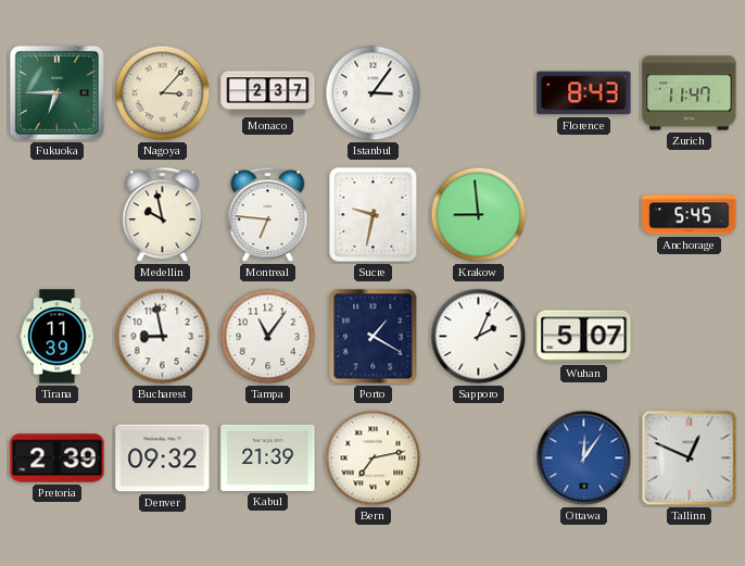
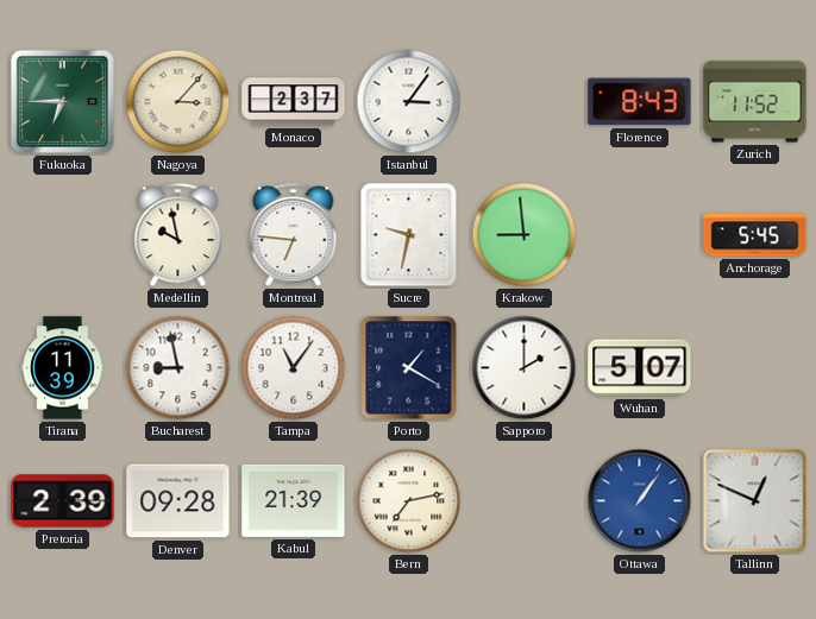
Zurich: 11:47 -> 11:52
Sapporo: 2:04 -> 2:00
Denver: 09:32 -> 09:28
Ottawa: 12:06 -> 1:06
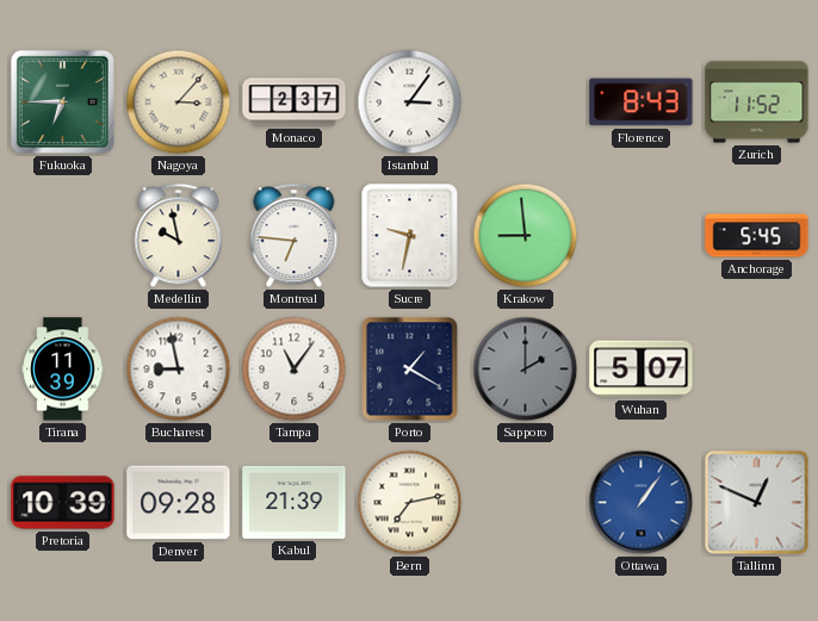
Sapporo dial: white -> grey
Pretoria: 2:39 -> 10:39
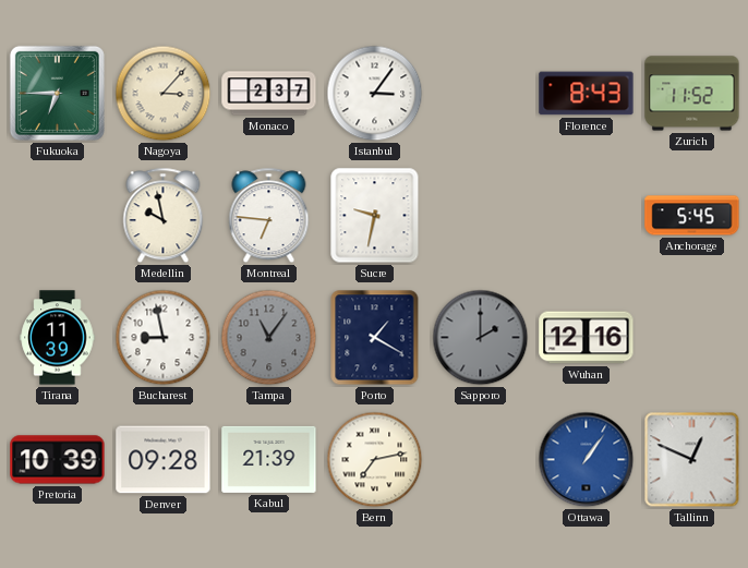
Krakow: 8:59 -> none
Tampa dial: white -> grey
Wuhan: 5:07 -> 12:16
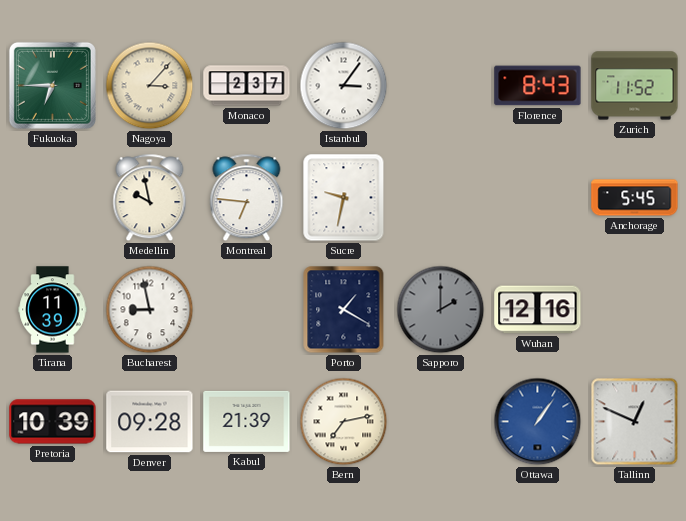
Tampa: 11:06 -> none
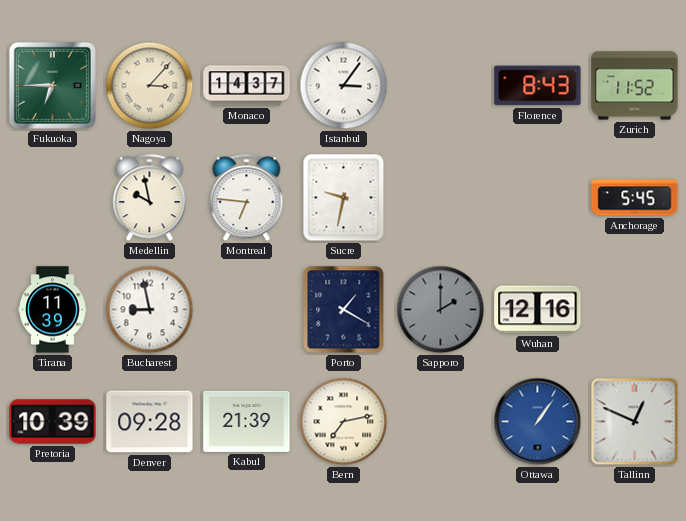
Monaco: 2:37 -> 14:37
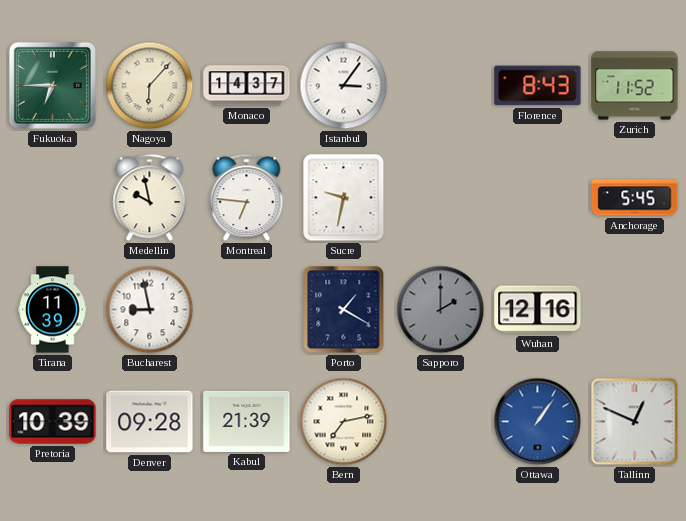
Nagoya: 3:07 -> 6:07
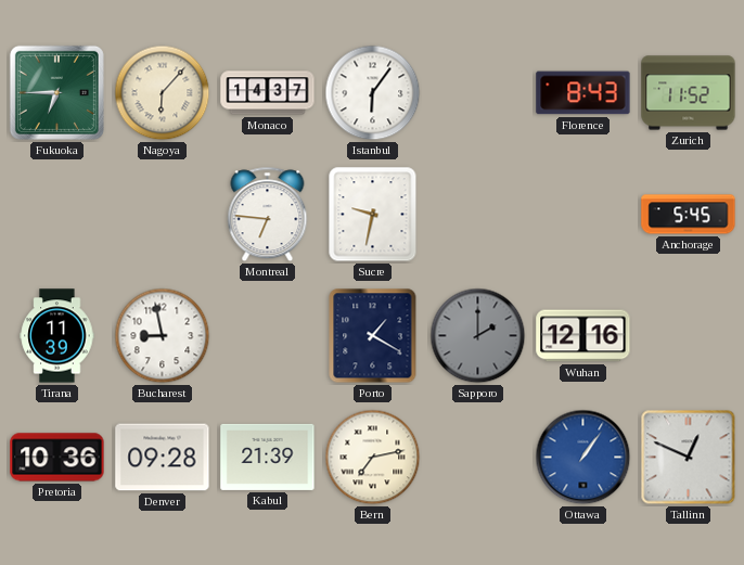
Istanbul: 3:06 -> 6:06
Medellin: 9:58 -> none
Pretoria: 10:39 -> 10:36
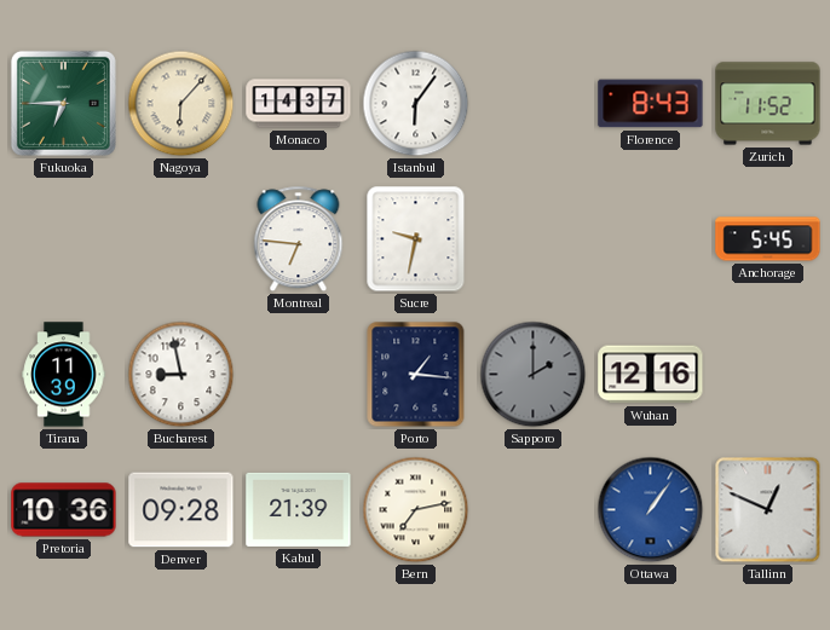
Porto: 1:20 -> 1:16
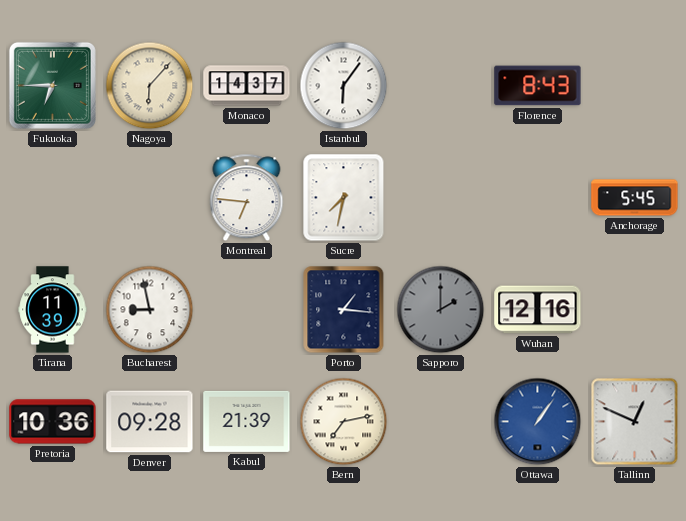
Zurich: 11:52 -> none
Sucre: 9:32 -> 7:32
